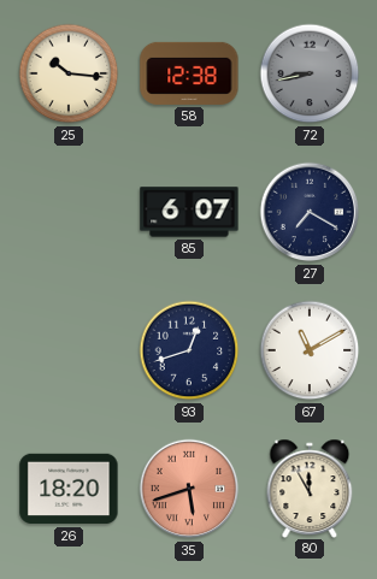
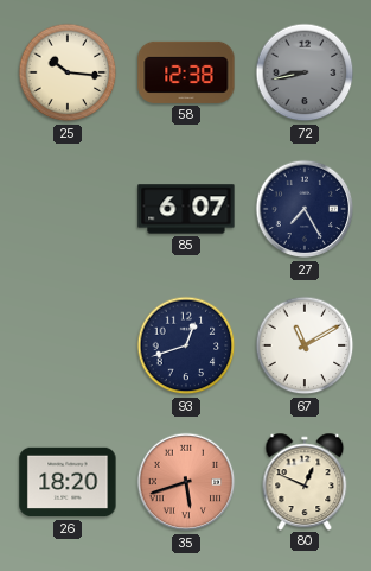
27: 7:20 -> 7:25
80: 11:55 -> 12:49
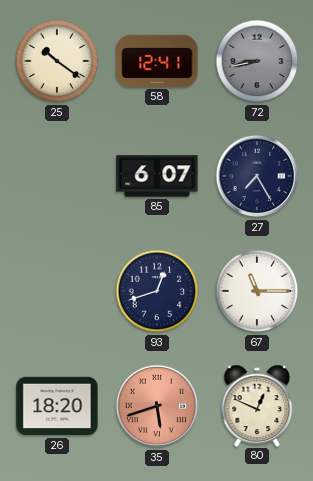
25: 10:16 -> 10:21
58: 12:38 -> 12:41
67: 11:10 -> 11:15
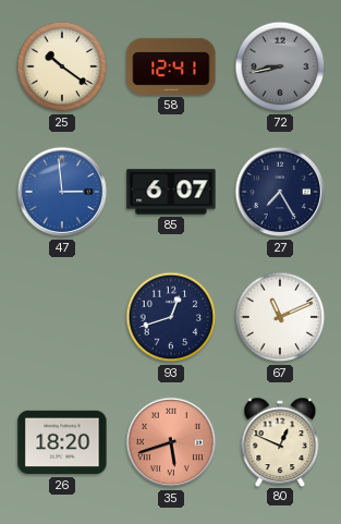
47: none -> 2:59
67: 11:15 -> 11:11
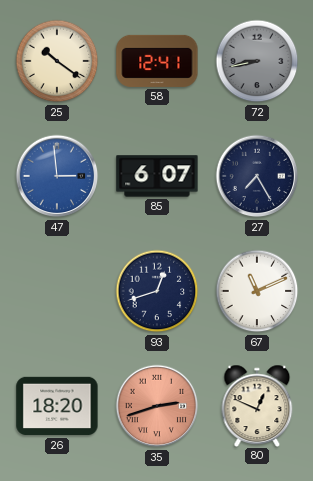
35: 5:42 -> 2:42
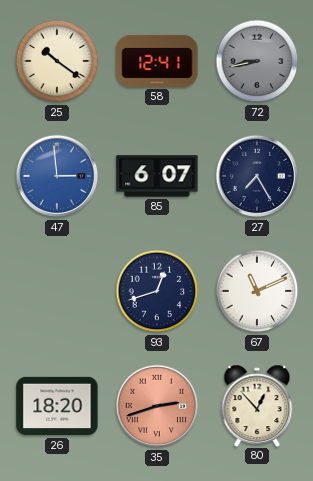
80: 12:49 -> 12:53
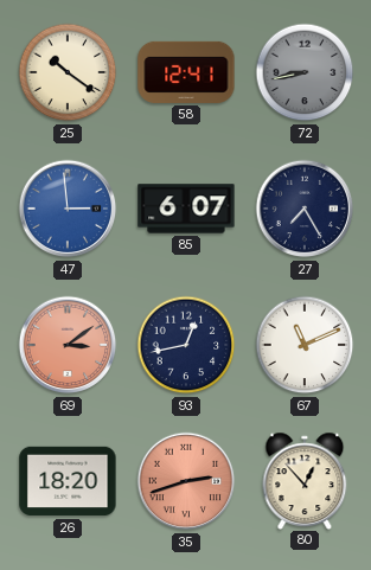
69: none -> 3:09
93: 12:42 -> 12:43
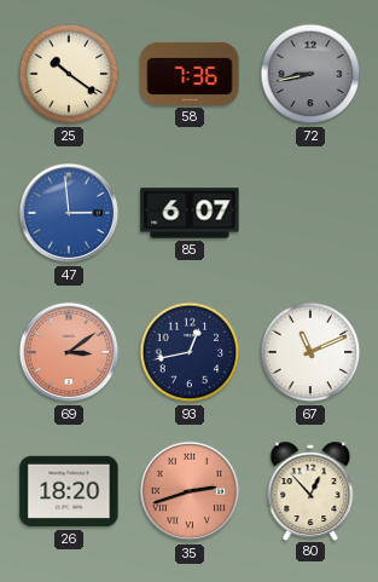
58: 12:41 -> 7:36
27: 7:25 -> none
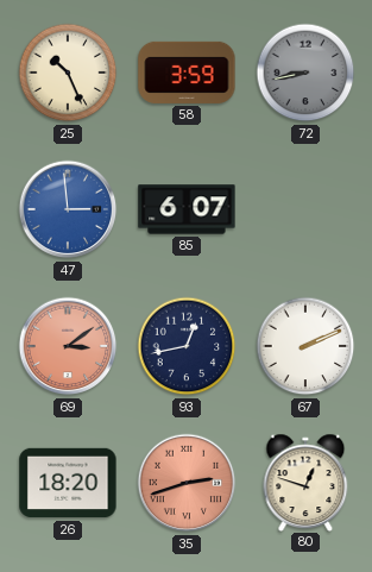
25: 10:21 -> 10:26
58: 7:36 -> 3:59
67: 11:11 -> 2:11
80: 12:53 -> 12:48
